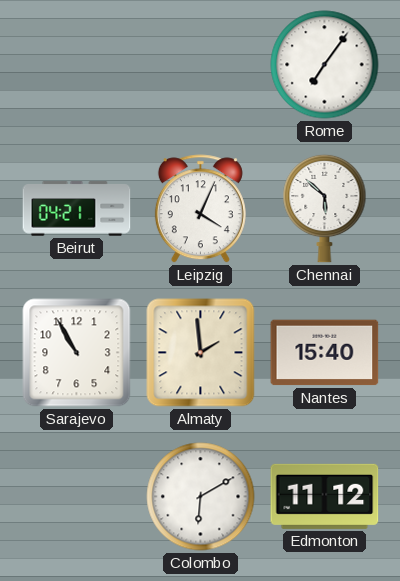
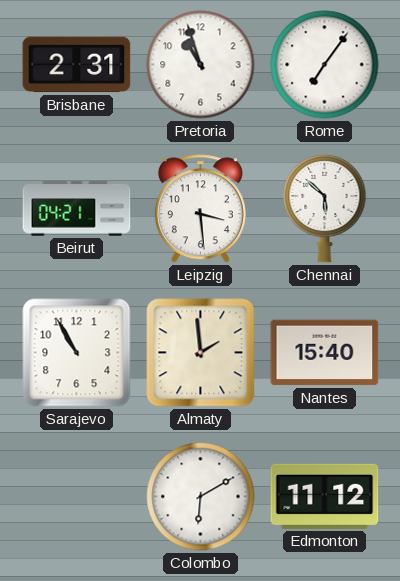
Brisbane: none -> 2:31
Pretoria: none -> 10:57
Leipzig: 4:04 -> 3:29
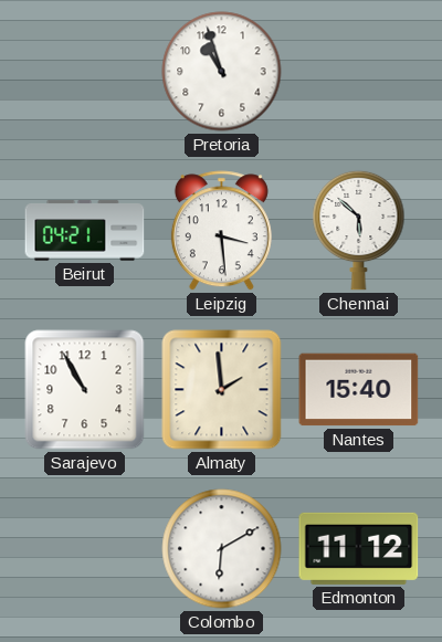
Brisbane: 2:31 -> none
Rome: 7:06 -> none
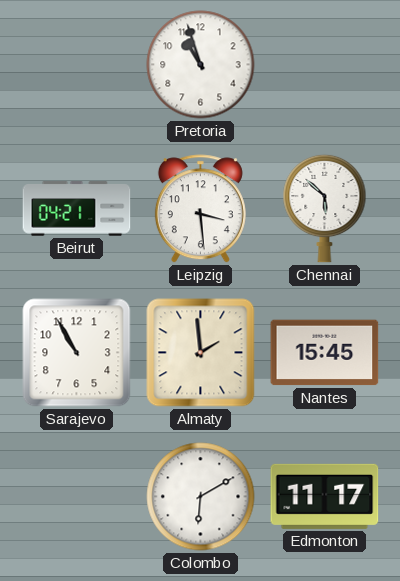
Nantes: 15:40 -> 15:45
Edmonton: 11:12 -> 11:17
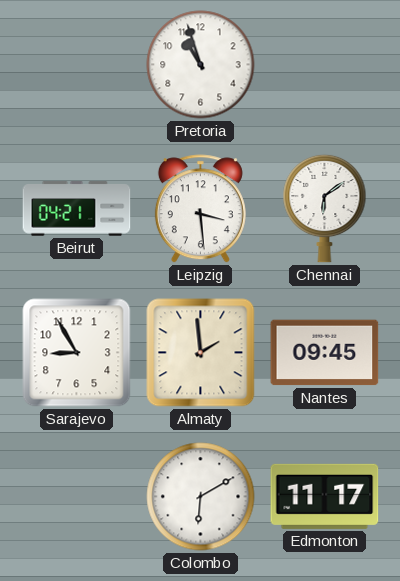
Chennai: 5:52 -> 6:09
Sarajevo: 10:55 -> 8:55
Nantes: 15:45 -> 09:45
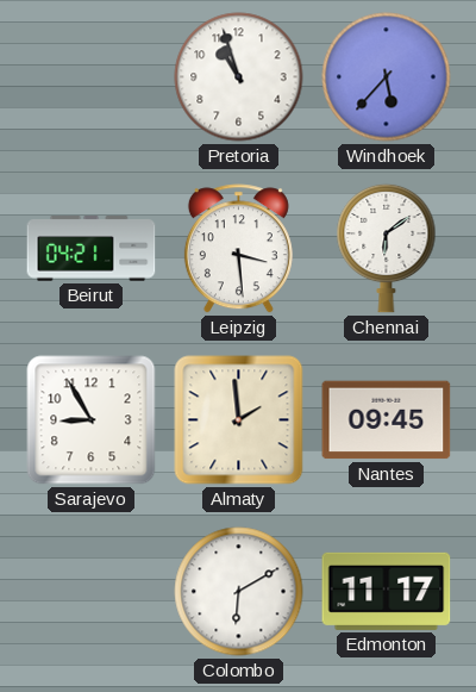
Windhoek: none -> 5:37
